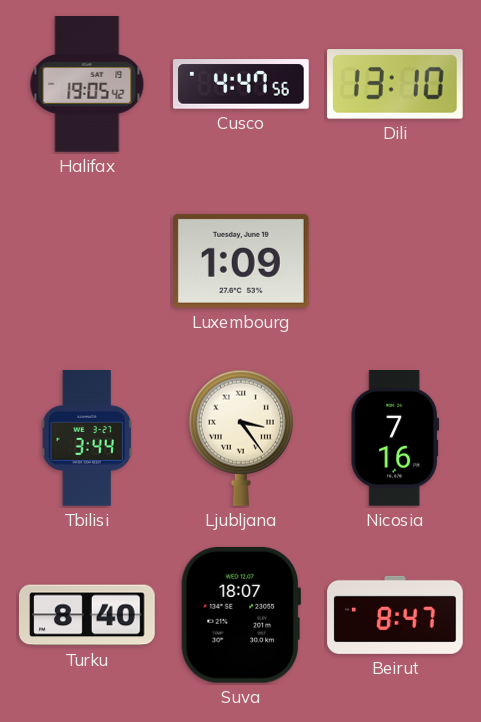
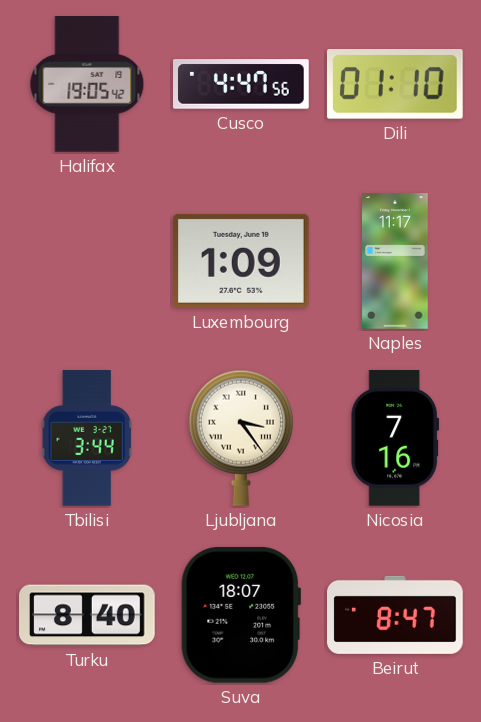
Dili: 13:10 -> 01:10
Naples: none -> 11:17
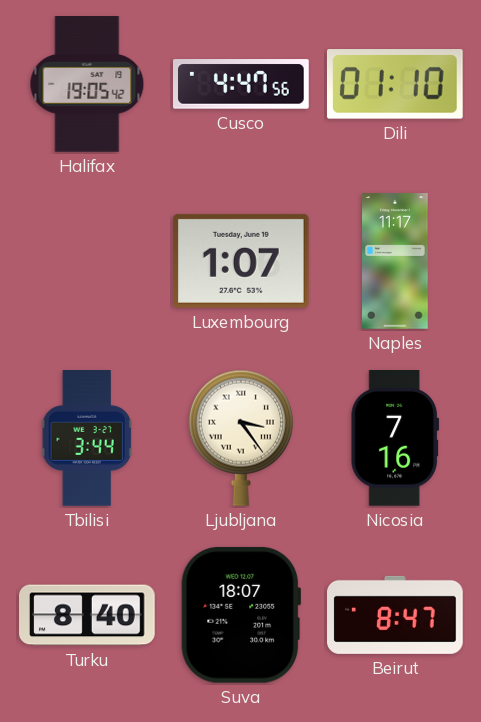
Luxembourg: 1:09 -> 1:07
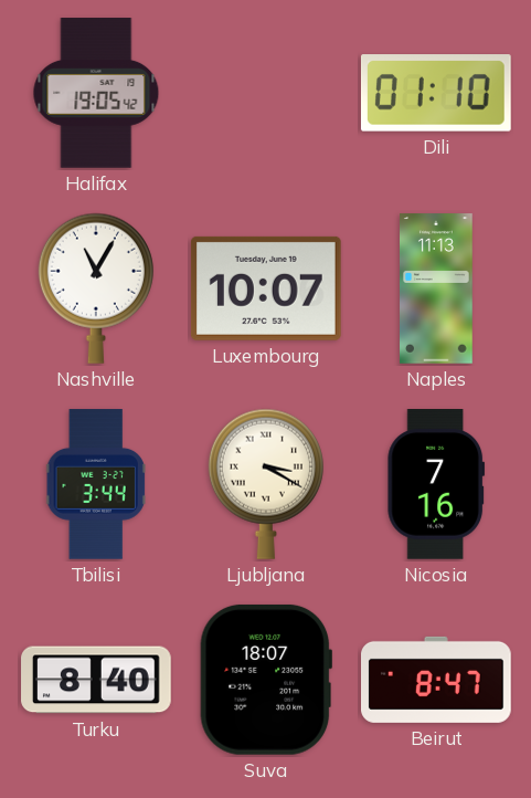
Cusco: 4:47 -> none
Nashville: none -> 11:05
Luxembourg: 1:07 -> 10:07
Naples: 11:17 -> 11:13
Ljubljana: 3:24 -> 3:20
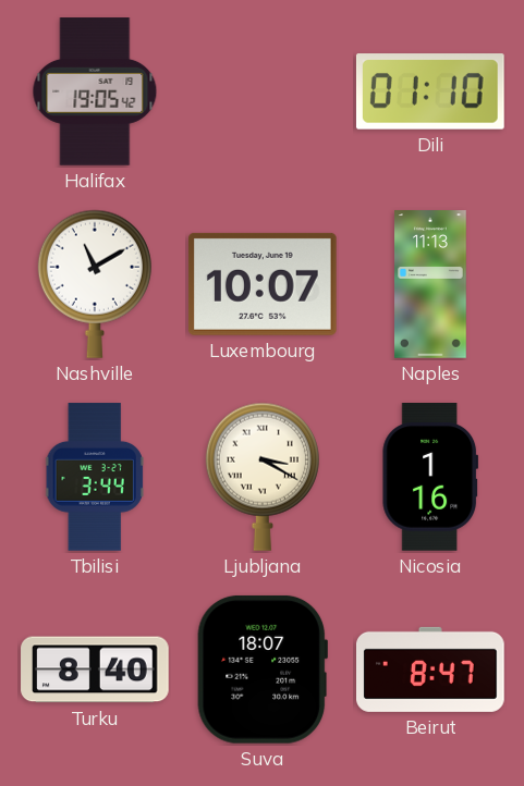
Nashville: 11:05 -> 11:10
Nicosia: 7:16 -> 1:16
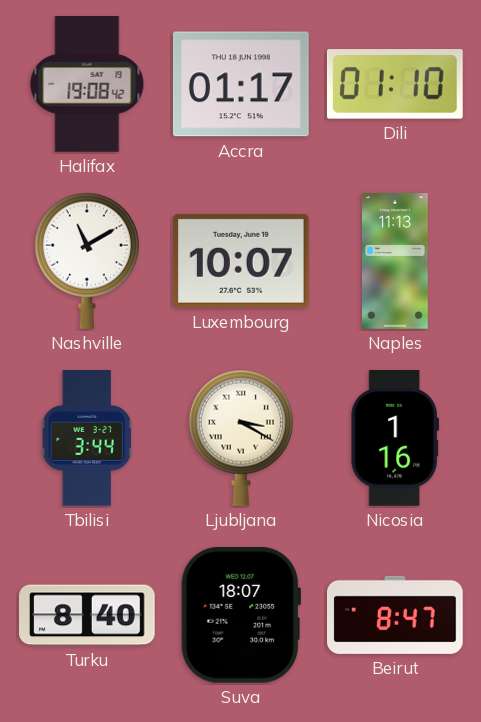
Halifax: 19:05 -> 19:08
Accra: none -> 01:17
